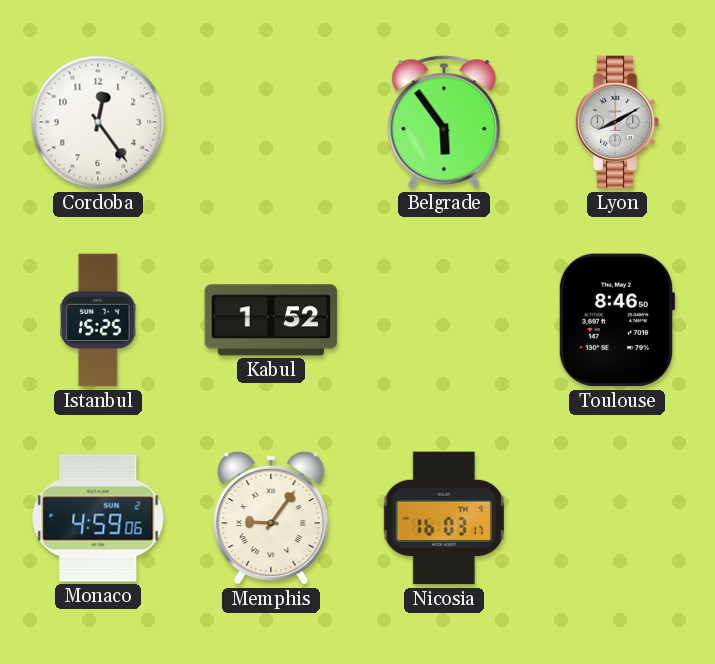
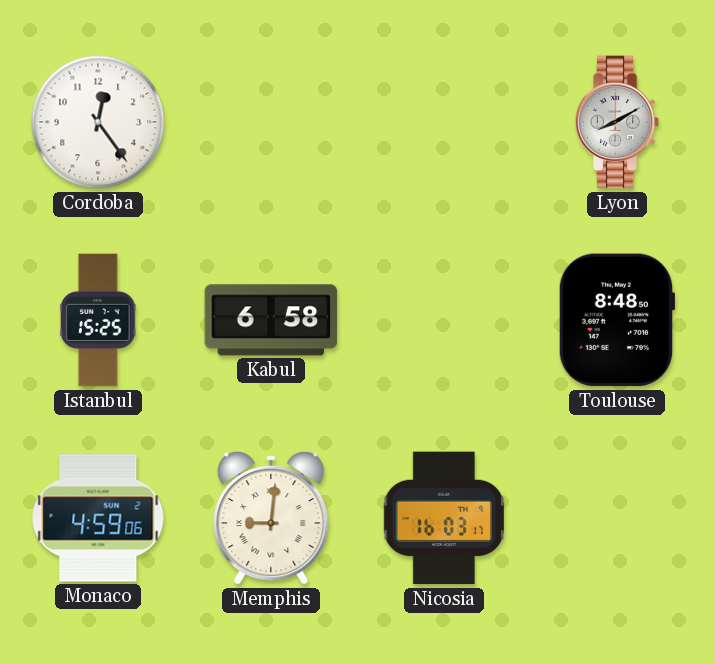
Belgrade: 5:54 -> none
Kabul: 1:52 -> 6:58
Toulouse: 8:46 -> 8:48
Memphis: 9:06 -> 9:01
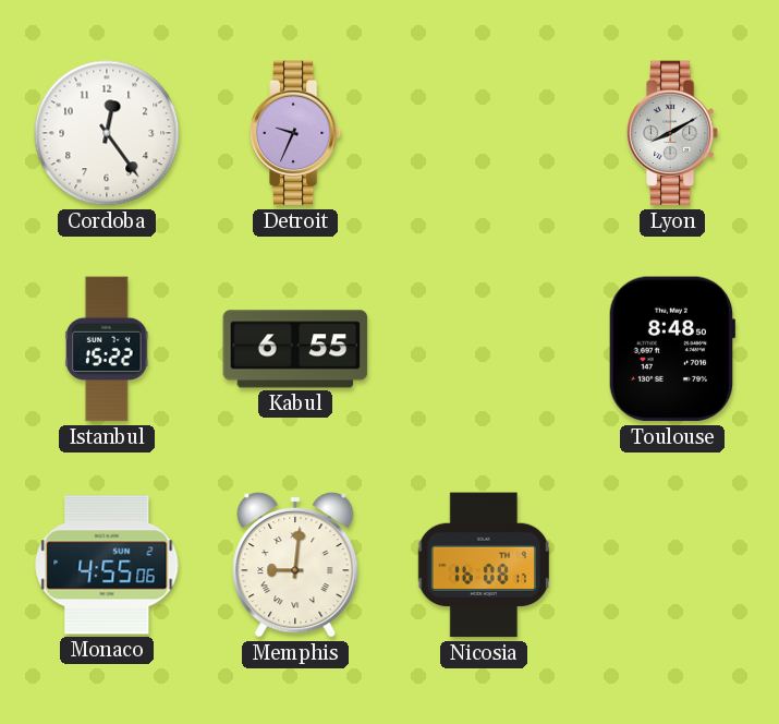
Detroit: none -> 9:34
Istanbul: 15:25 -> 15:22
Kabul: 6:58 -> 6:55
Monaco: 4:59 -> 4:55
Nicosia: 16:03 -> 16:08
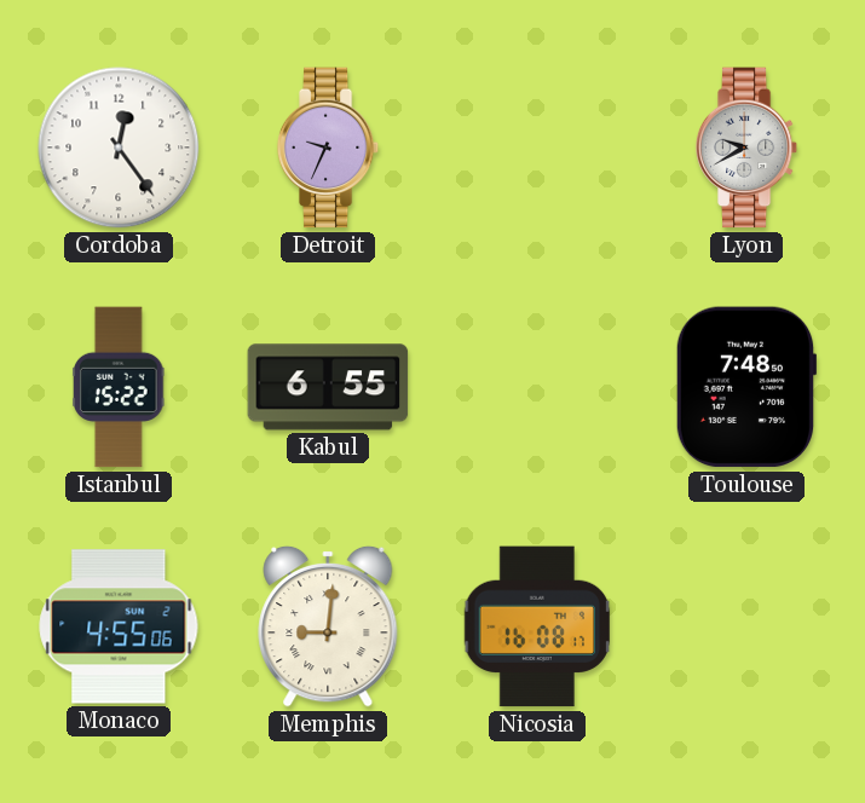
Lyon: 8:10 -> 9:40
Toulouse: 8:48 -> 7:48
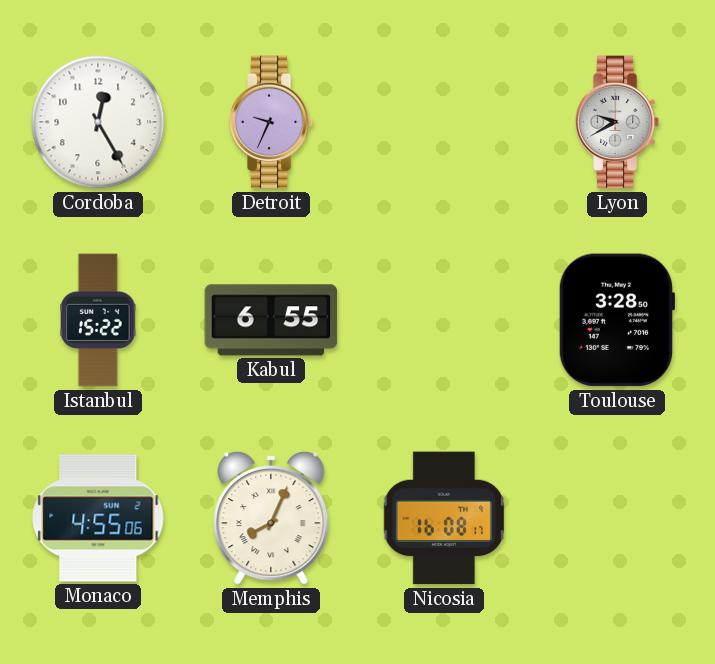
Cordoba: 12:24 -> 12:25
Toulouse: 7:48 -> 3:28
Memphis: 9:01 -> 8:04
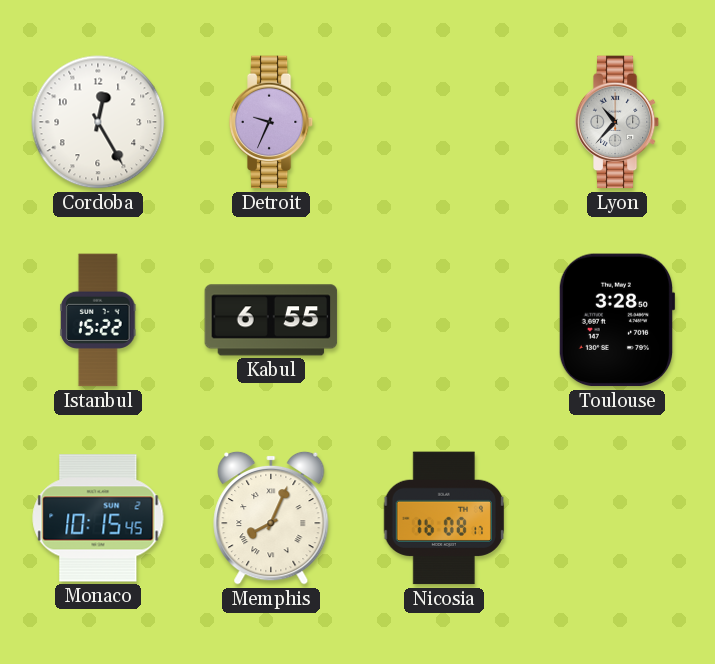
Lyon: 9:40 -> 10:37
Monaco: 4:55 -> 10:15
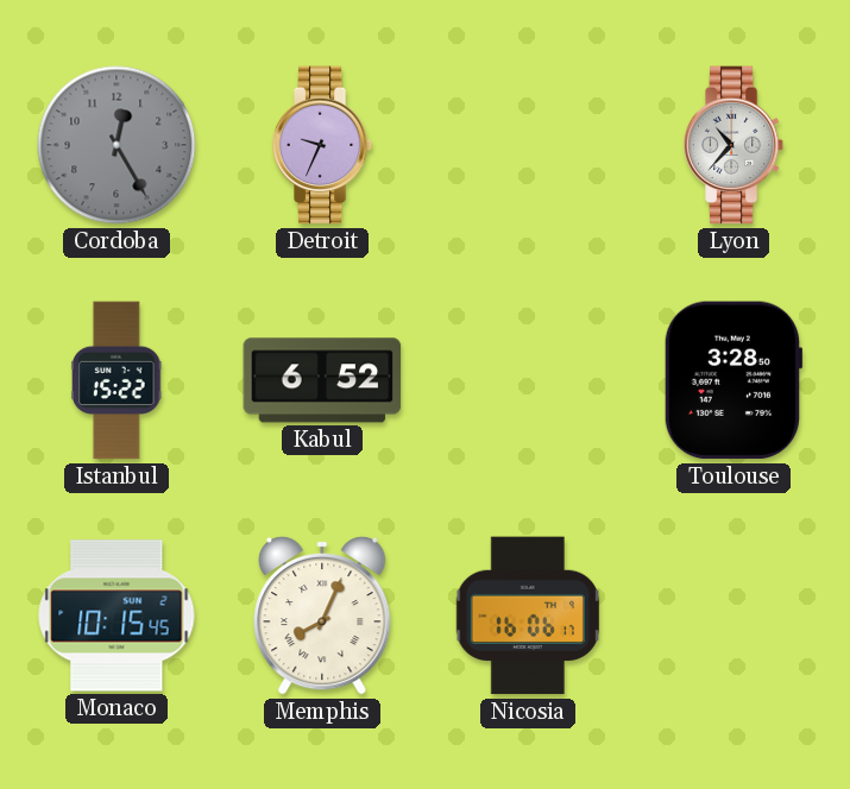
Cordoba dial: white -> grey
Kabul: 6:55 -> 6:52
Nicosia: 16:08 -> 16:06
